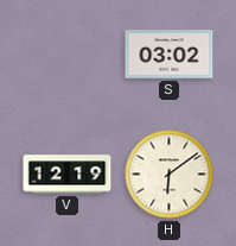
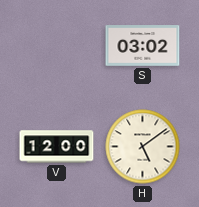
V: 12:19 -> 12:00
H: 6:09 -> 5:09
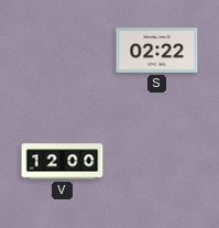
S: 03:02 -> 02:22
H: 5:09 -> none
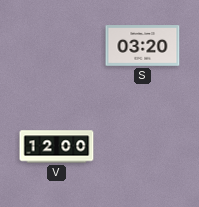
S: 02:22 -> 03:20
